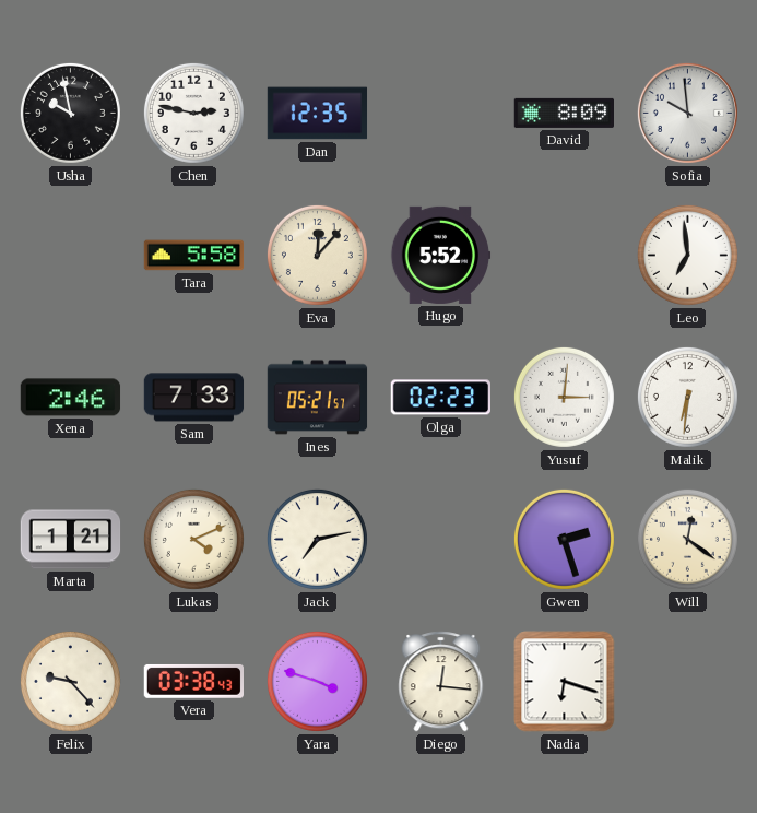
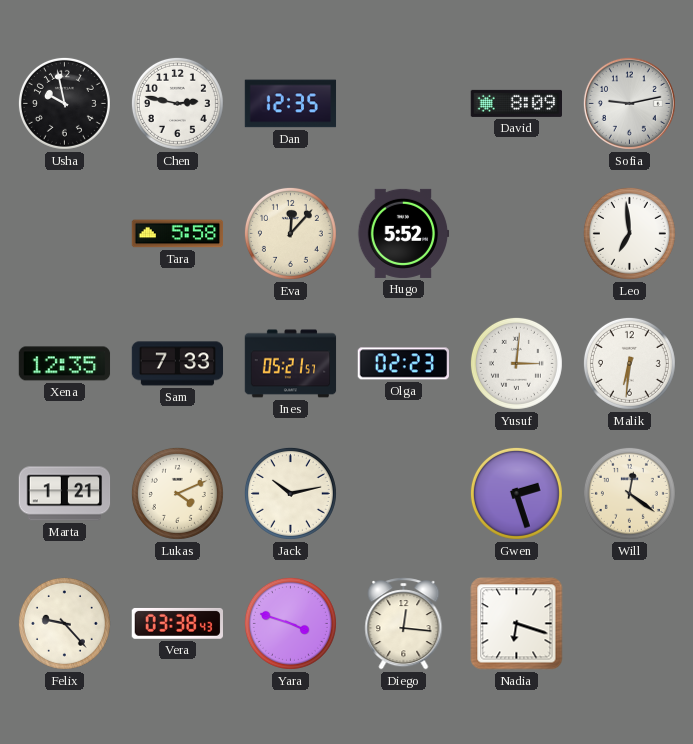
Sofia: 9:59 -> 9:13
Xena: 2:46 -> 12:35
Jack: 7:13 -> 10:13
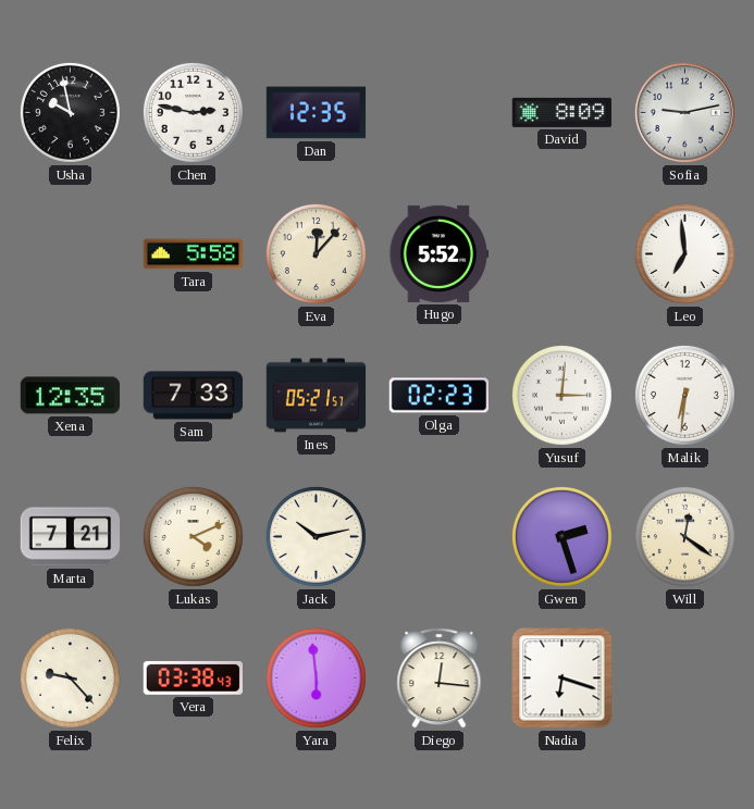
Marta: 1:21 -> 7:21
Yara: 3:48 -> 5:59
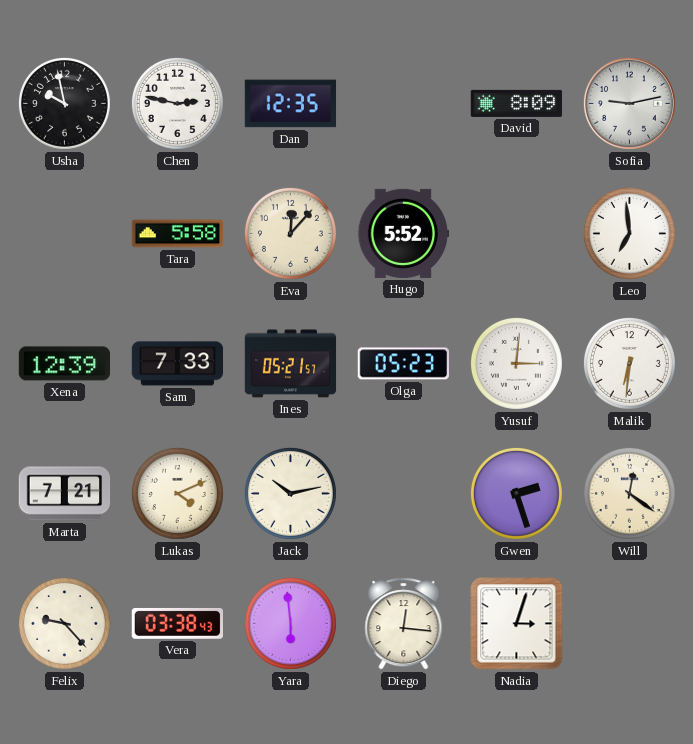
Xena: 12:35 -> 12:39
Olga: 02:23 -> 05:23
Nadia: 6:18 -> 3:03
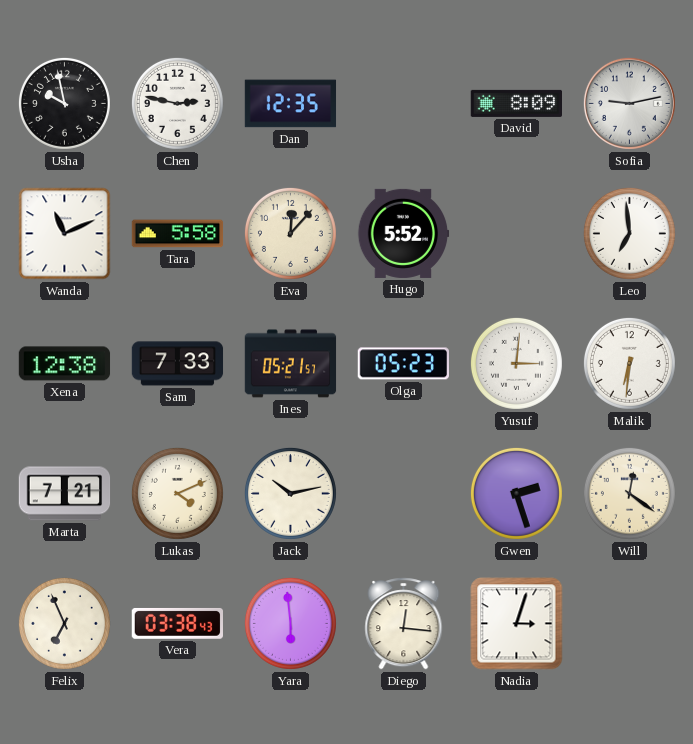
Wanda: none -> 11:11
Xena: 12:39 -> 12:38
Felix: 9:23 -> 6:56
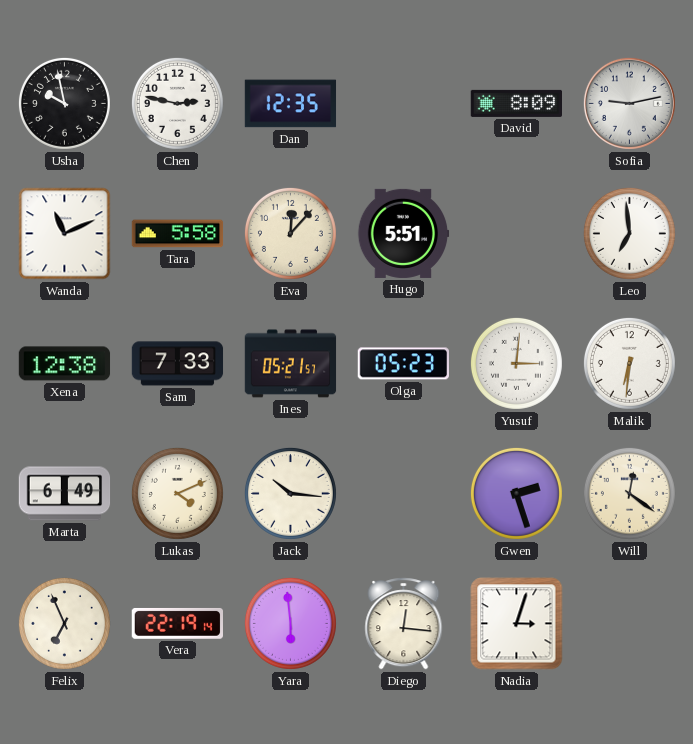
Hugo: 5:52 -> 5:51
Marta: 7:21 -> 6:49
Jack: 10:13 -> 10:16
Vera: 03:38 -> 22:19
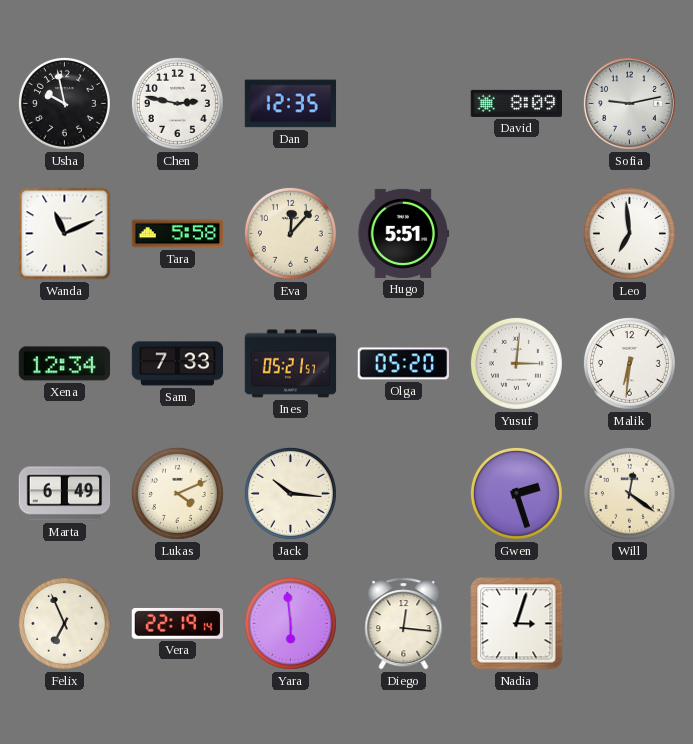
Xena: 12:38 -> 12:34
Olga: 05:23 -> 05:20
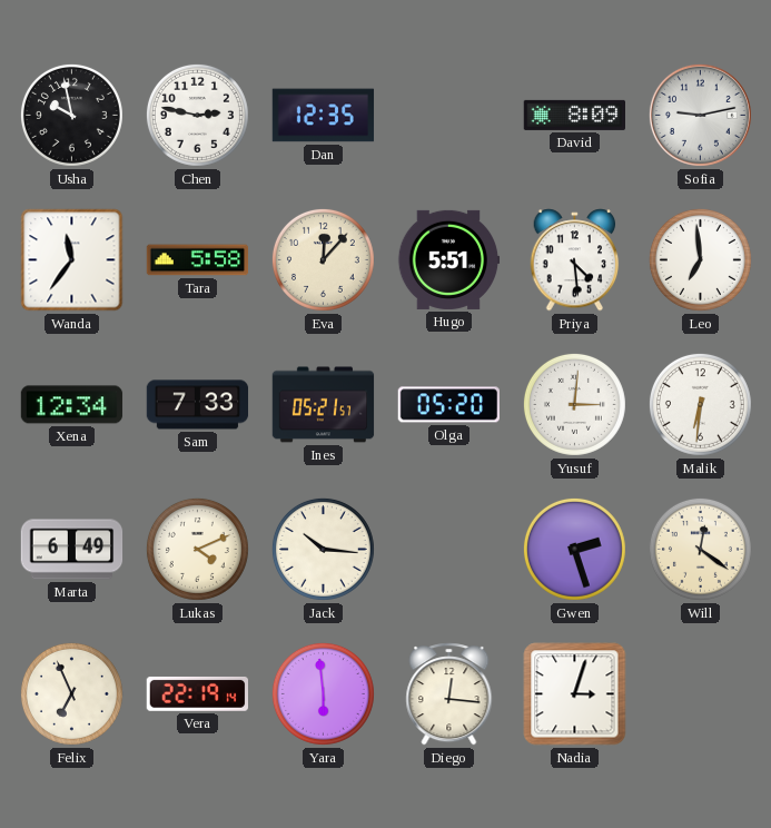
Wanda: 11:11 -> 11:36
Priya: none -> 4:29
